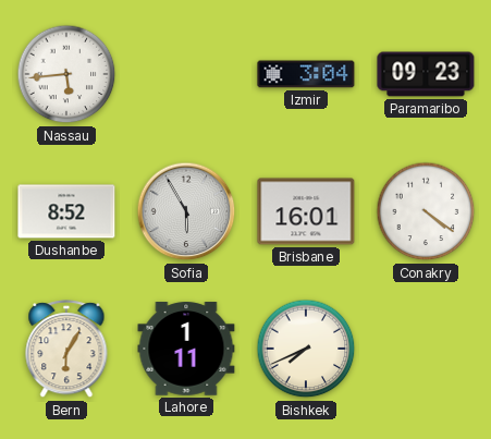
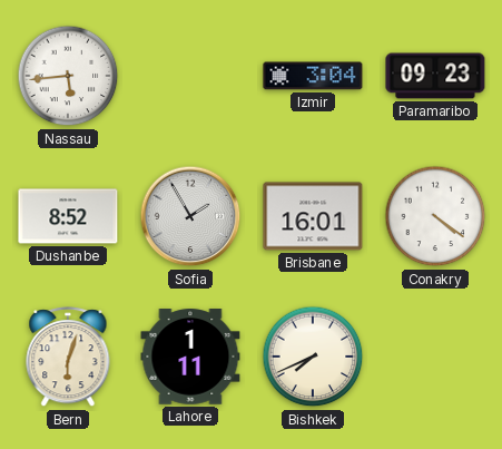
Sofia: 5:55 -> 1:55
Bern: 6:05 -> 6:03
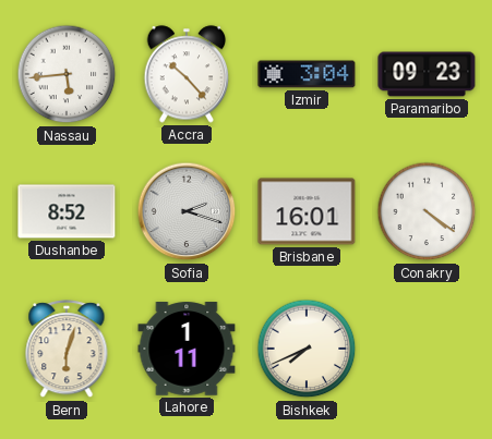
Accra: none -> 10:23
Sofia: 1:55 -> 2:18
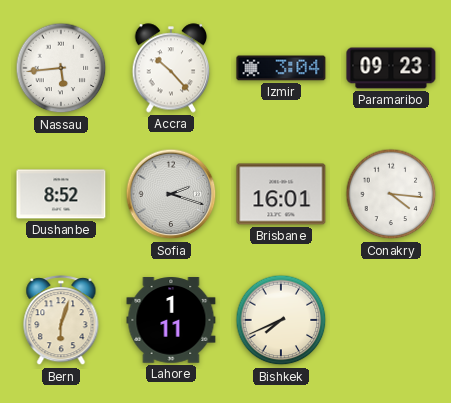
Conakry: 4:21 -> 4:16
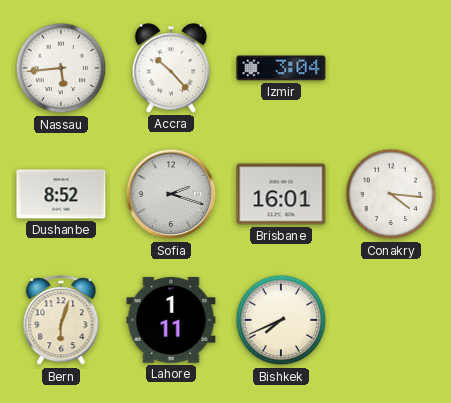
Paramaribo: 09:23 -> none
